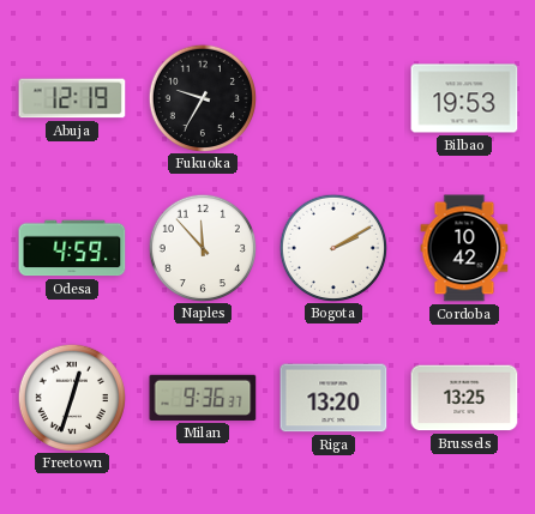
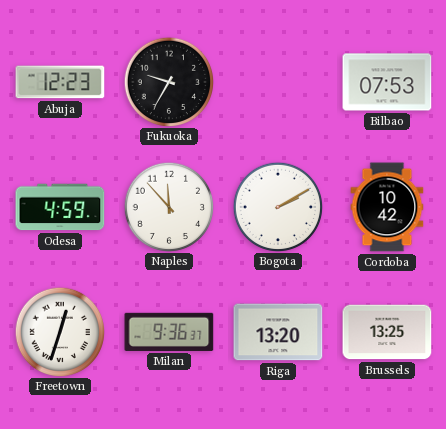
Abuja: 12:19 -> 12:23
Bilbao: 19:53 -> 07:53
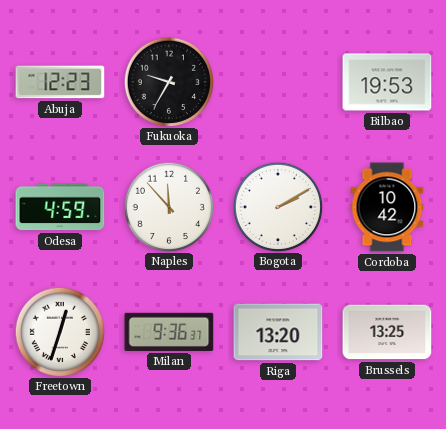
Bilbao: 07:53 -> 19:53
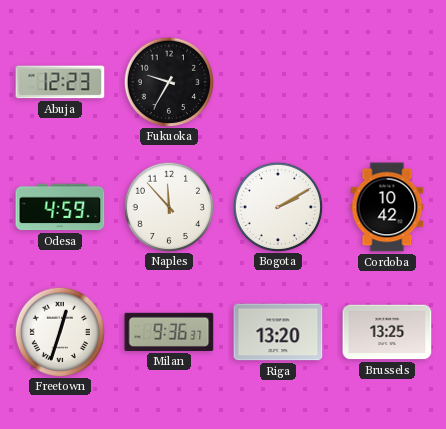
Bilbao: 19:53 -> none
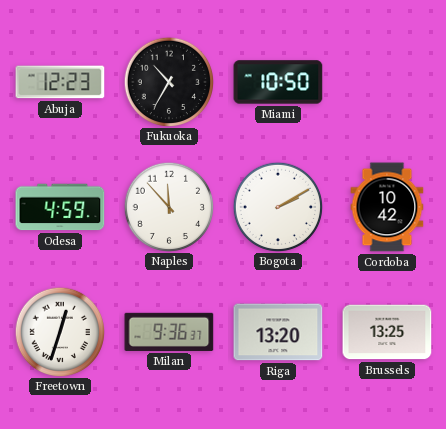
Fukuoka: 9:35 -> 10:35
Miami: none -> 10:50
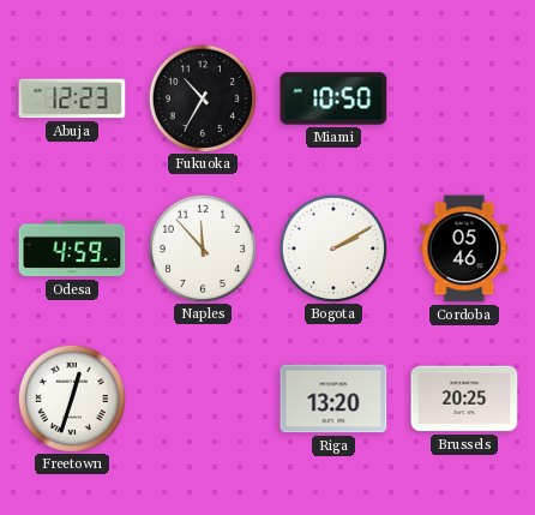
Cordoba: 10:42 -> 05:46
Milan: 9:36 -> none
Brussels: 13:25 -> 20:25
